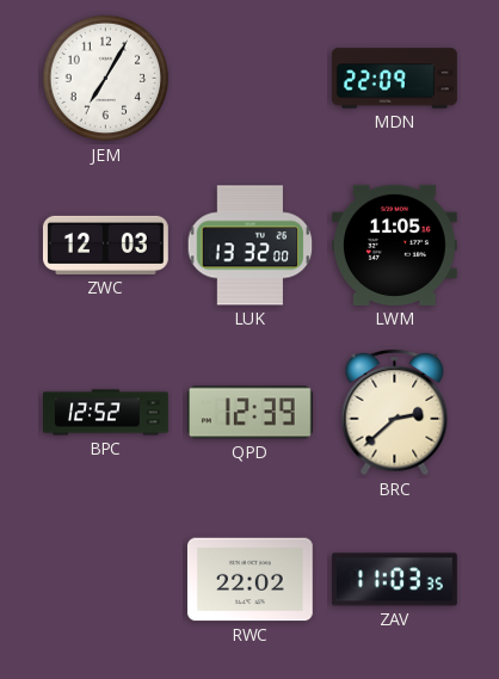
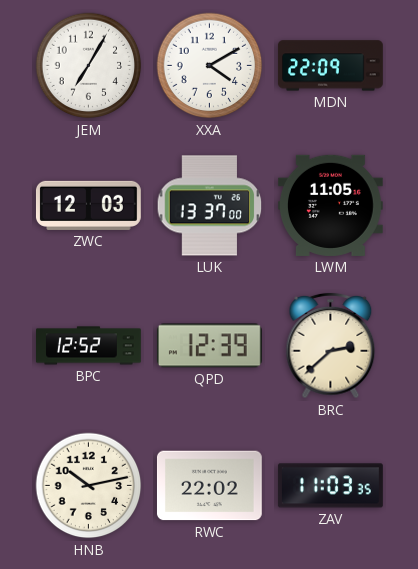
XXA: none -> 4:10
LUK: 13:32 -> 13:37
HNB: none -> 10:13
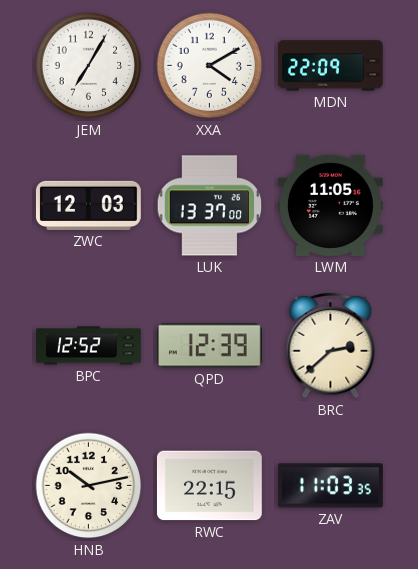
RWC: 22:02 -> 22:15
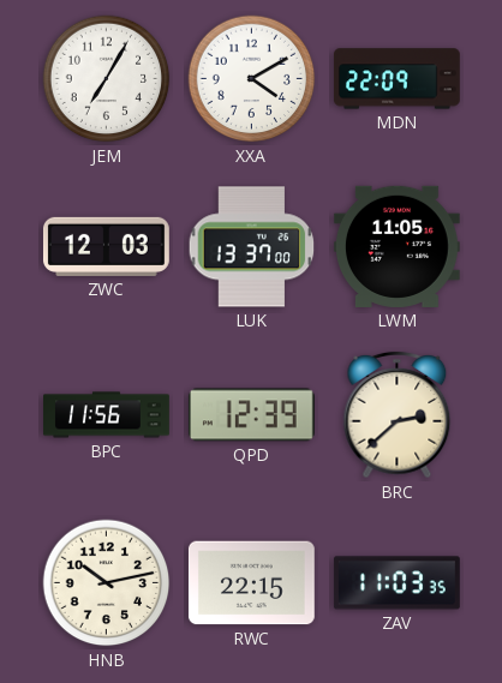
BPC: 12:52 -> 11:56
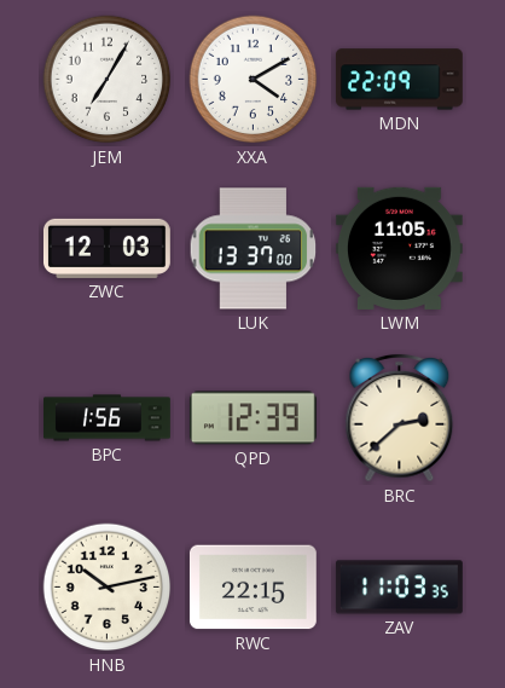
BPC: 11:56 -> 1:56
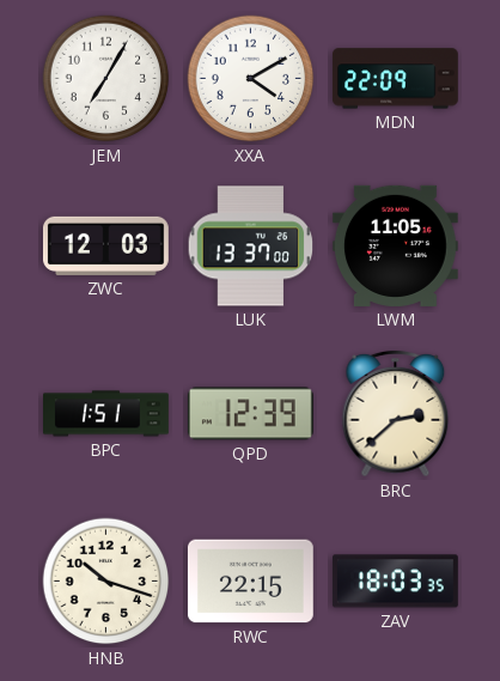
BPC: 1:56 -> 1:51
HNB: 10:13 -> 10:18
ZAV: 11:03 -> 18:03
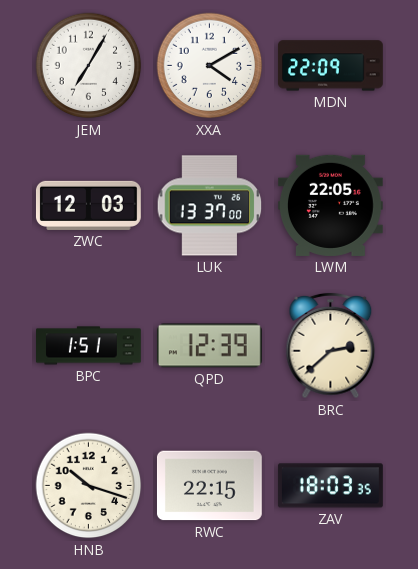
LWM: 11:05 -> 22:05
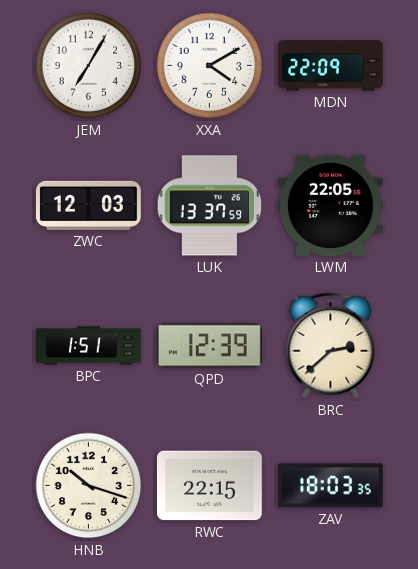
LUK: 13:37:00 -> 13:37:59
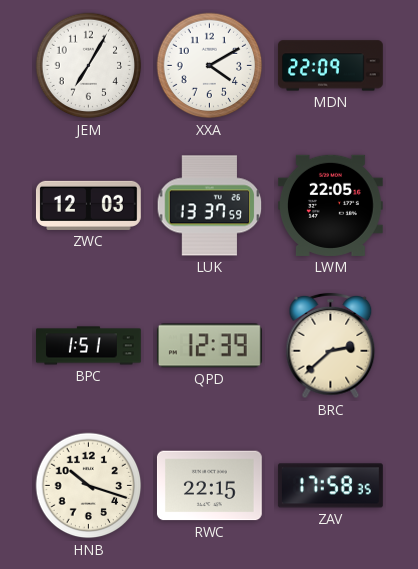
ZAV: 18:03 -> 17:58
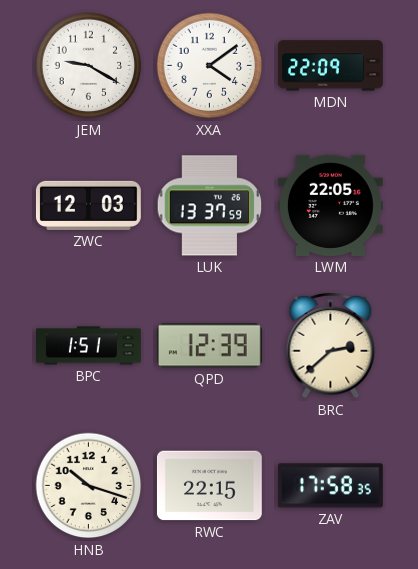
JEM: 7:05 -> 9:20
XXA: 4:10 -> 4:09
